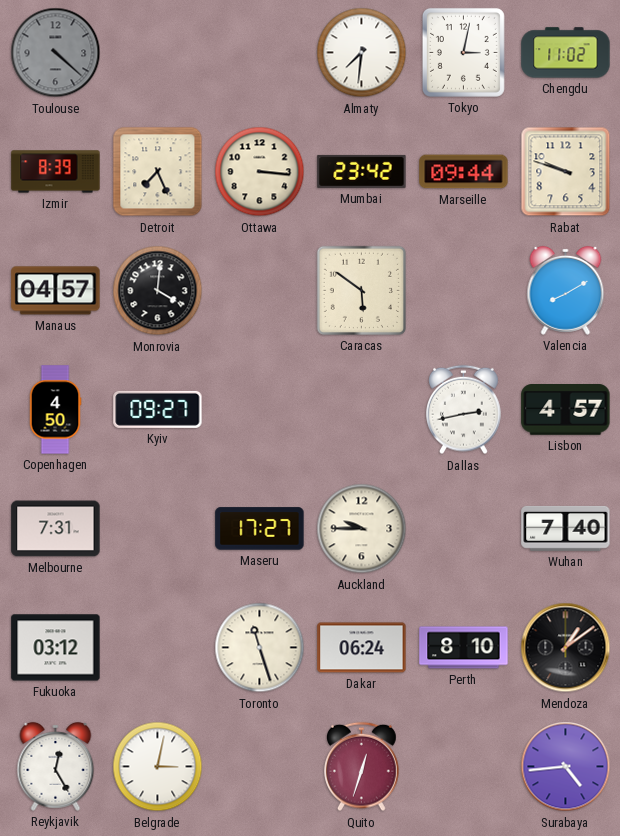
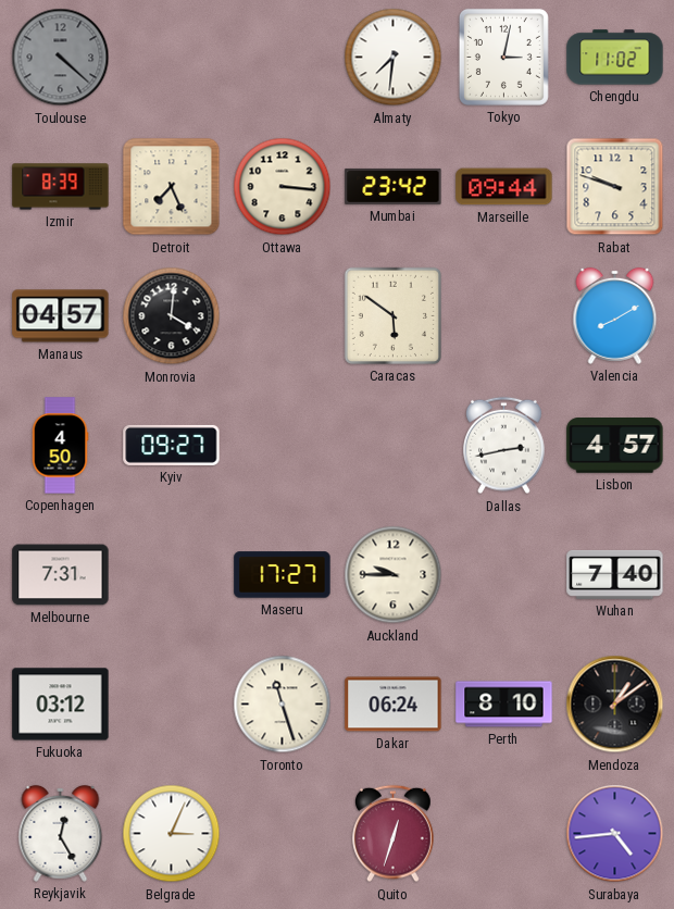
Belgrade: 3:02 -> 3:04
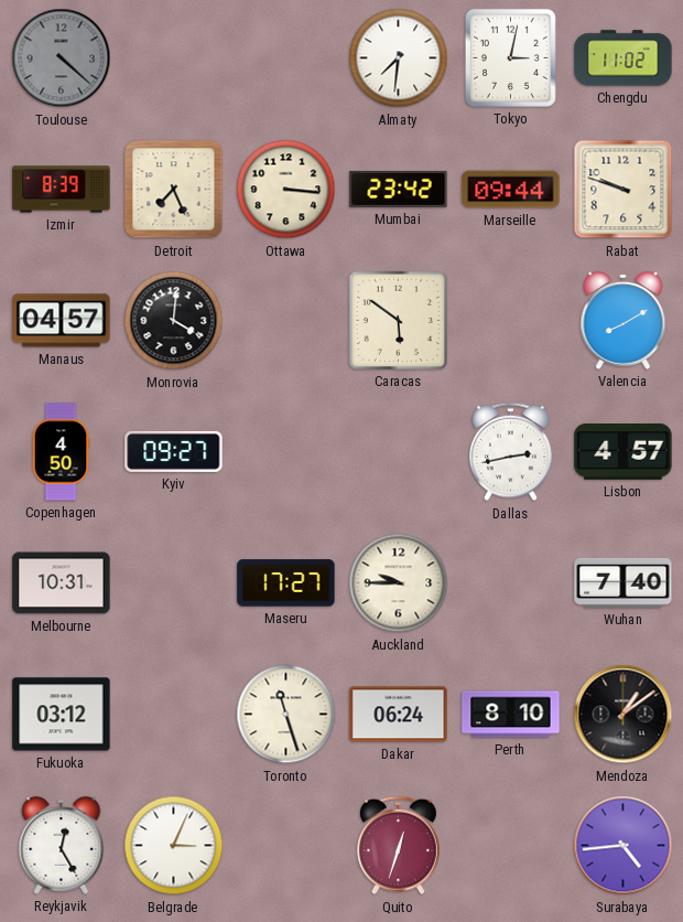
Melbourne: 7:31 -> 10:31
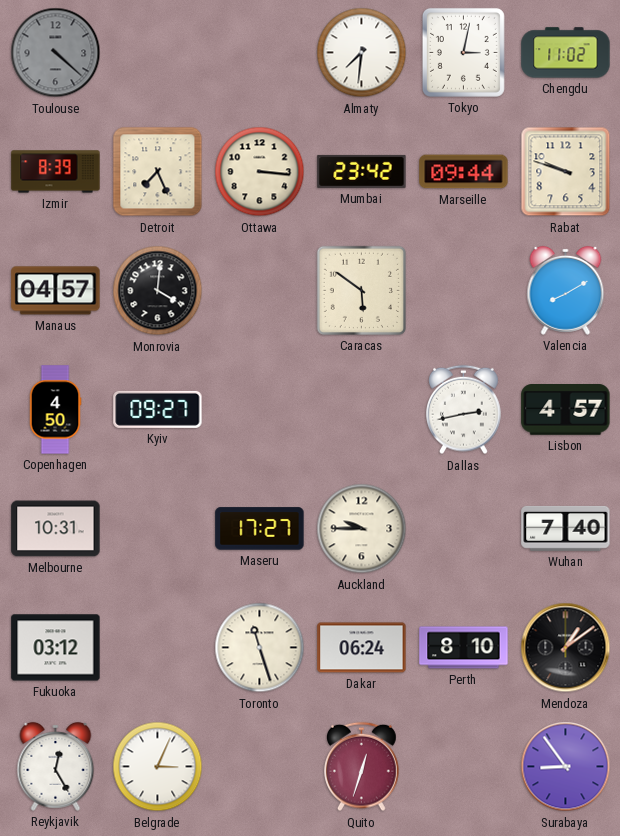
Surabaya: 4:44 -> 8:54
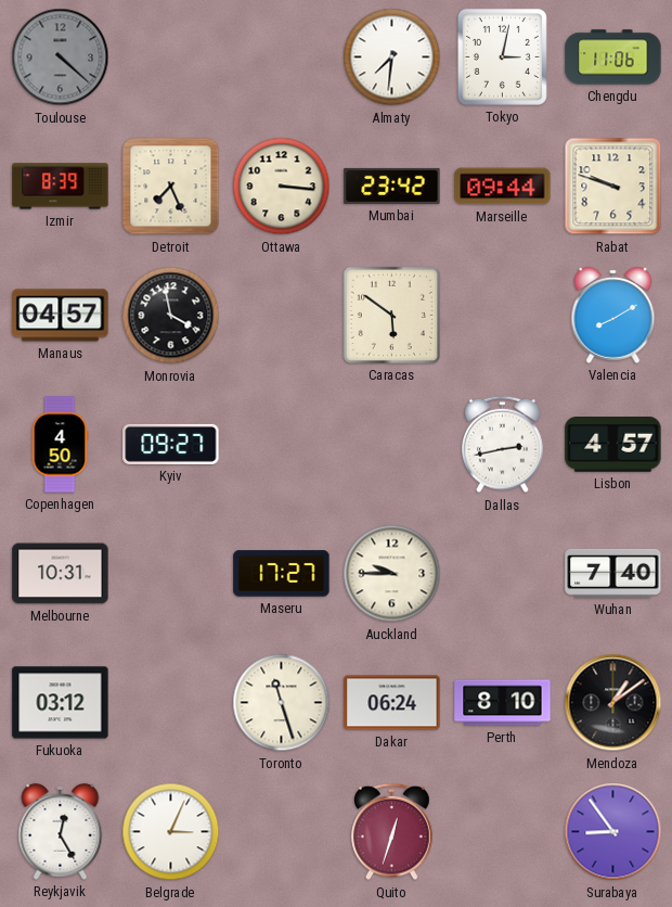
Chengdu: 11:02 -> 11:06
Monrovia: 4:01 -> 3:58
